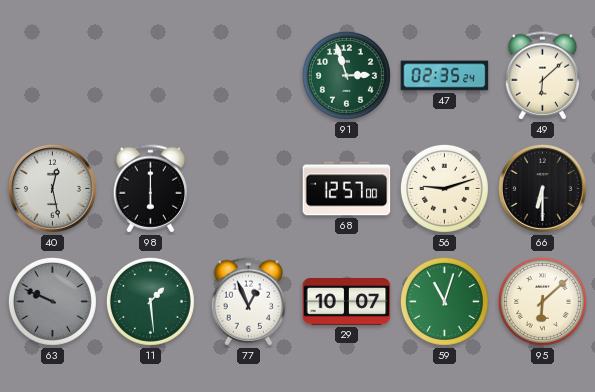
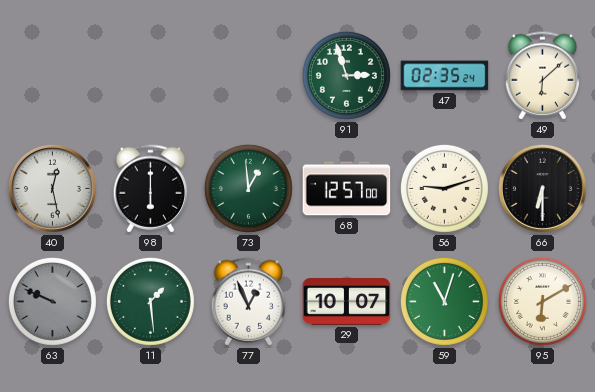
73: none -> 12:59
95: 6:08 -> 6:10
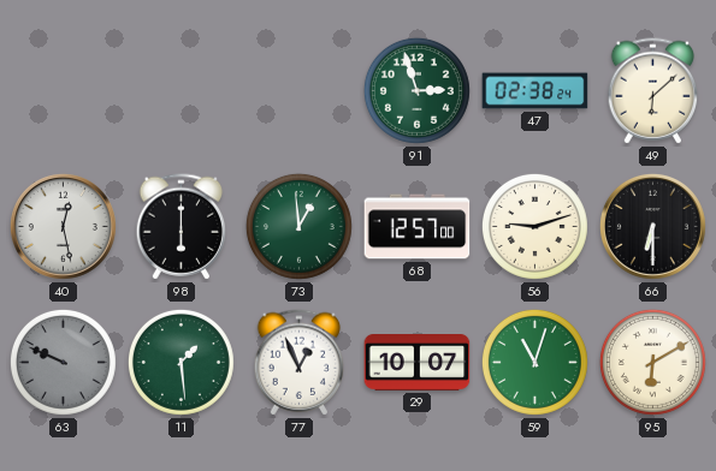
47: 02:35 -> 02:38
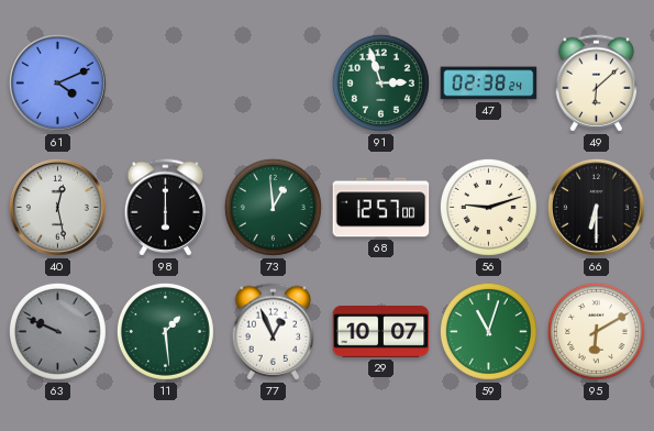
61: none -> 4:11
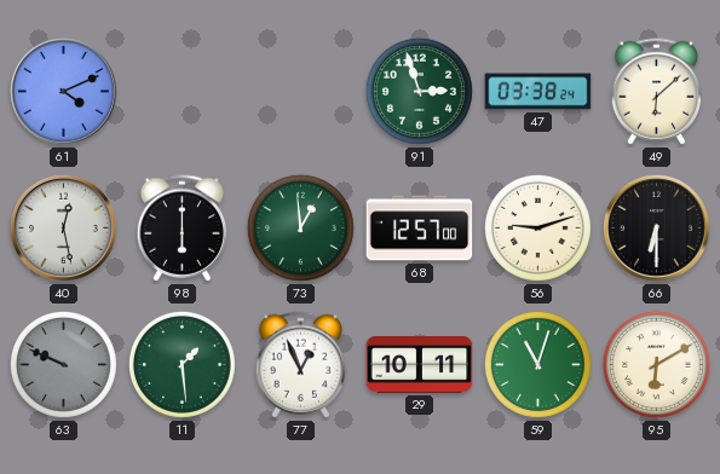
47: 02:38 -> 03:38
29: 10:07 -> 10:11
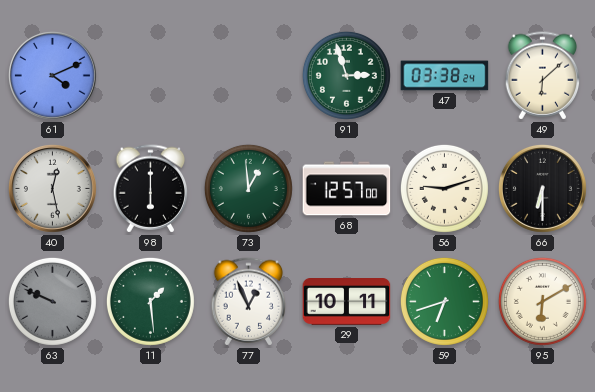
59: 11:03 -> 6:42
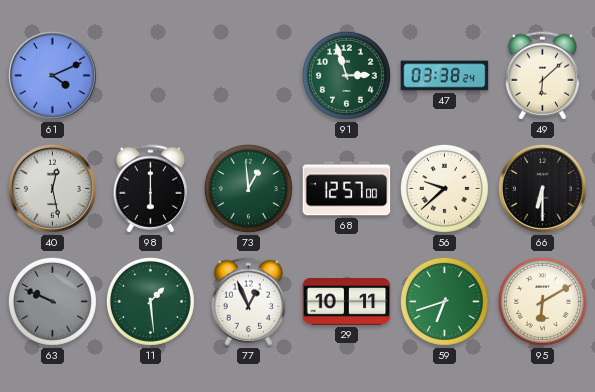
56: 9:12 -> 9:38
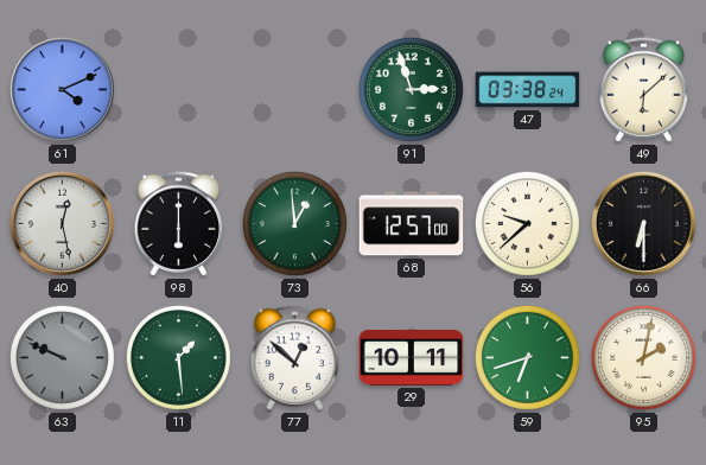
77: 12:56 -> 12:52
95: 6:10 -> 2:02
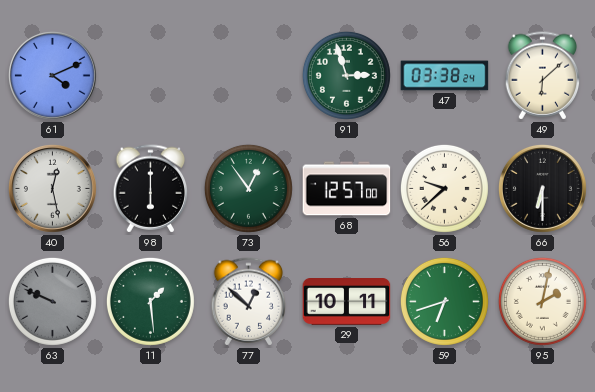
73: 12:59 -> 12:54
